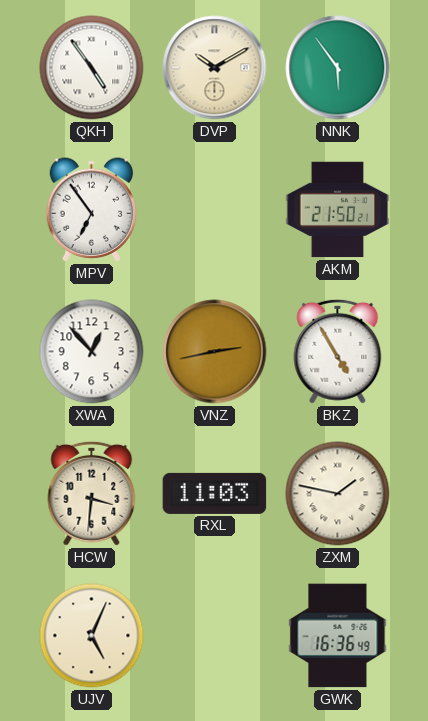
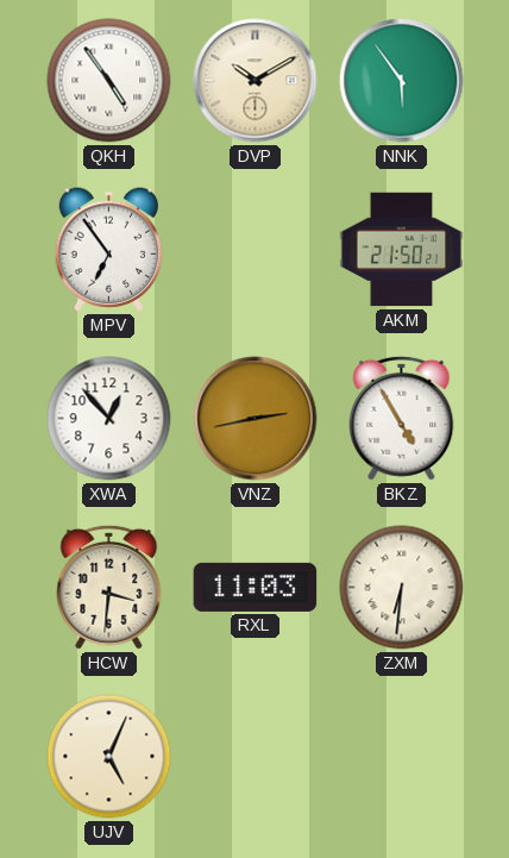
ZXM: 1:47 -> 6:31
GWK: 16:36 -> none
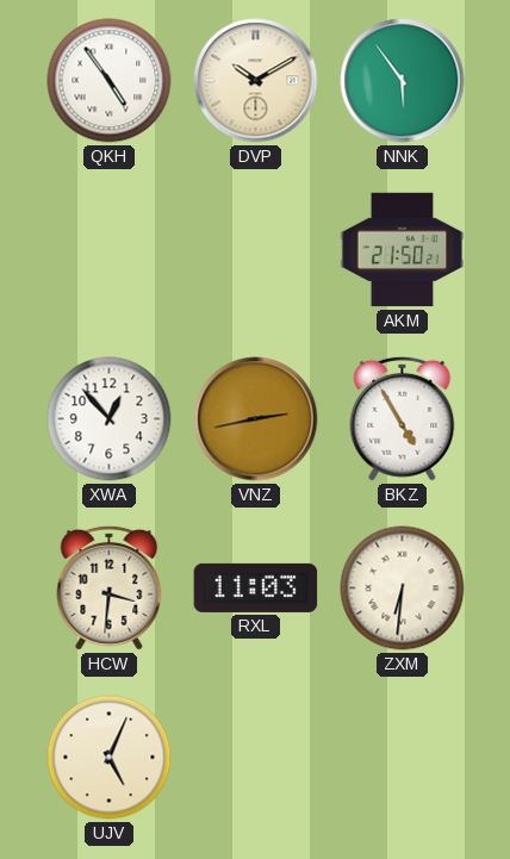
MPV: 6:54 -> none
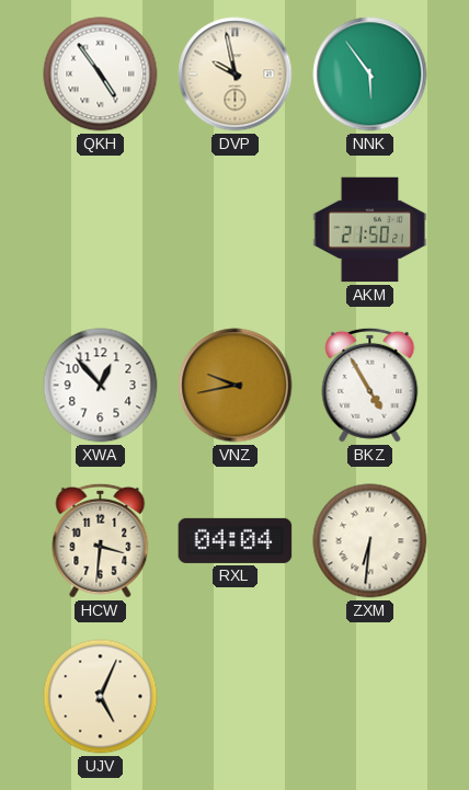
DVP: 10:10 -> 9:58
VNZ: 2:43 -> 9:43
RXL: 11:03 -> 04:04
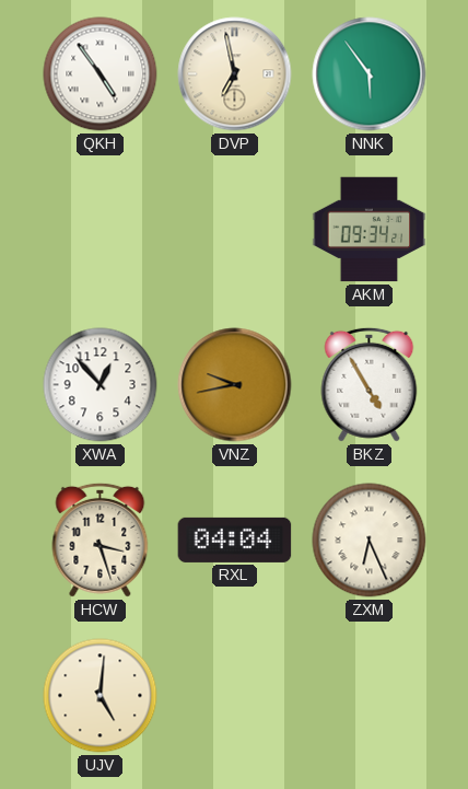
DVP: 9:58 -> 6:58
AKM: 21:50 -> 09:34
HCW: 3:31 -> 3:27
ZXM: 6:31 -> 6:26
UJV: 5:04 -> 5:01
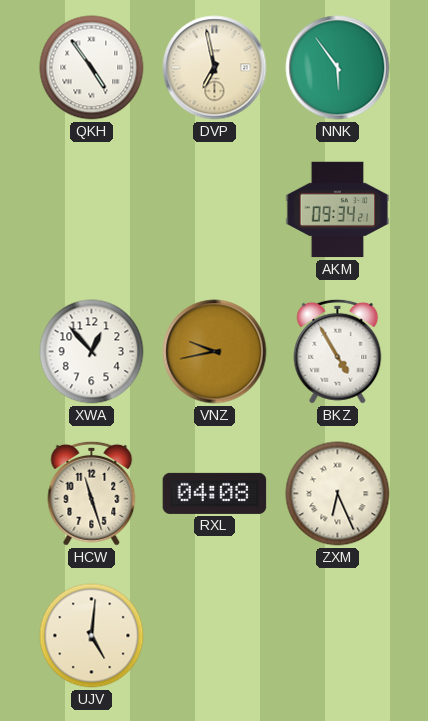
HCW: 3:27 -> 11:27
RXL: 04:04 -> 04:08
